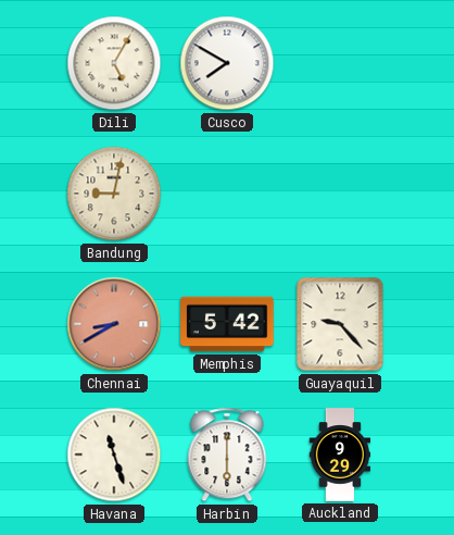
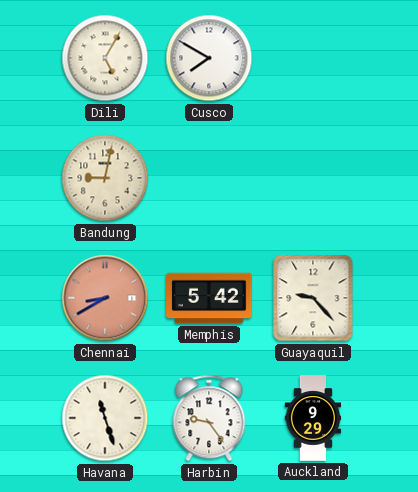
Harbin: 6:00 -> 9:24
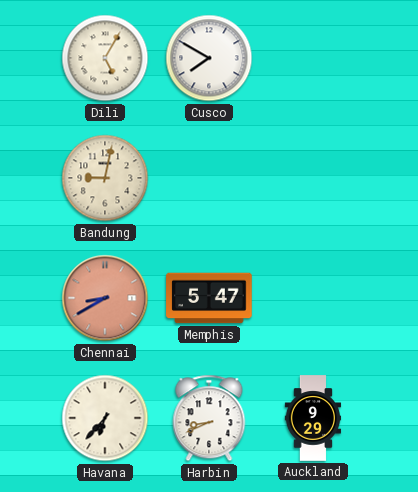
Memphis: 5:42 -> 5:47
Guayaquil: 9:23 -> none
Havana: 11:27 -> 6:37
Harbin: 9:24 -> 8:41
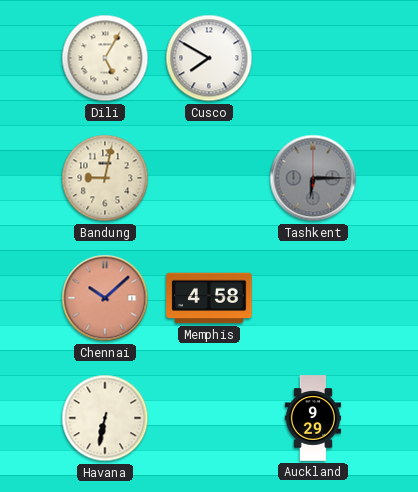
Tashkent: none -> 6:15
Chennai: 8:40 -> 10:08
Memphis: 5:47 -> 4:58
Havana: 6:37 -> 6:32
Harbin: 8:41 -> none
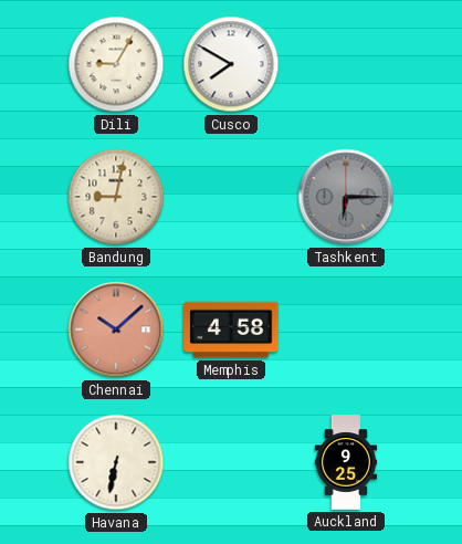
Dili: 5:05 -> 9:05
Auckland: 9:29 -> 9:25
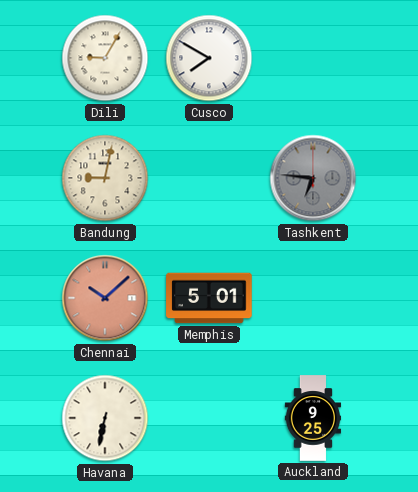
Tashkent: 6:15 -> 6:46
Memphis: 4:58 -> 5:01
